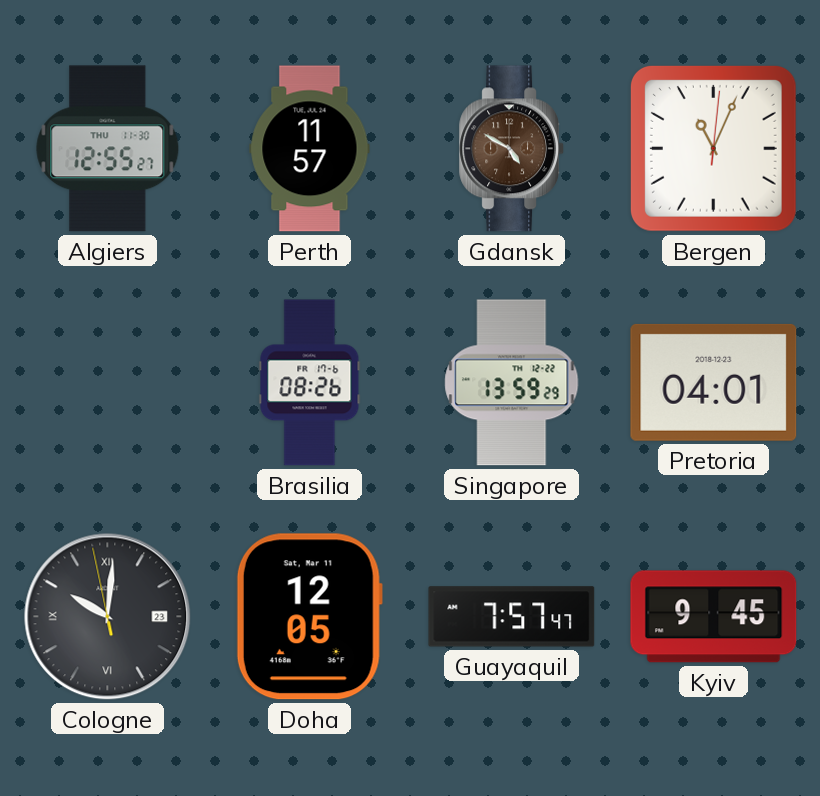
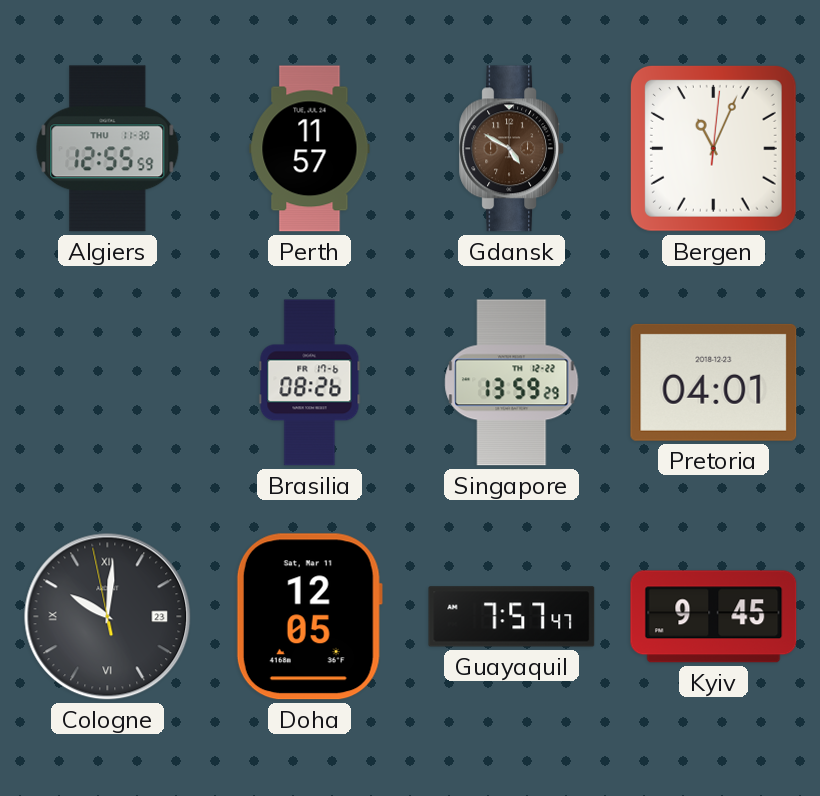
Algiers: 12:55:27 -> 12:55:59
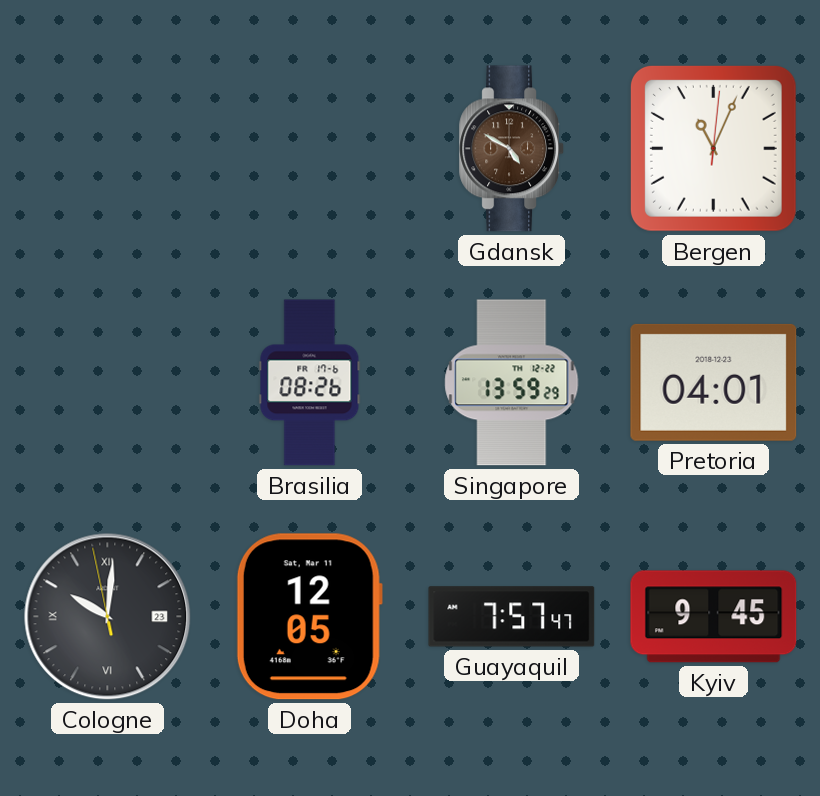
Algiers: 12:55 -> none
Perth: 11:57 -> none
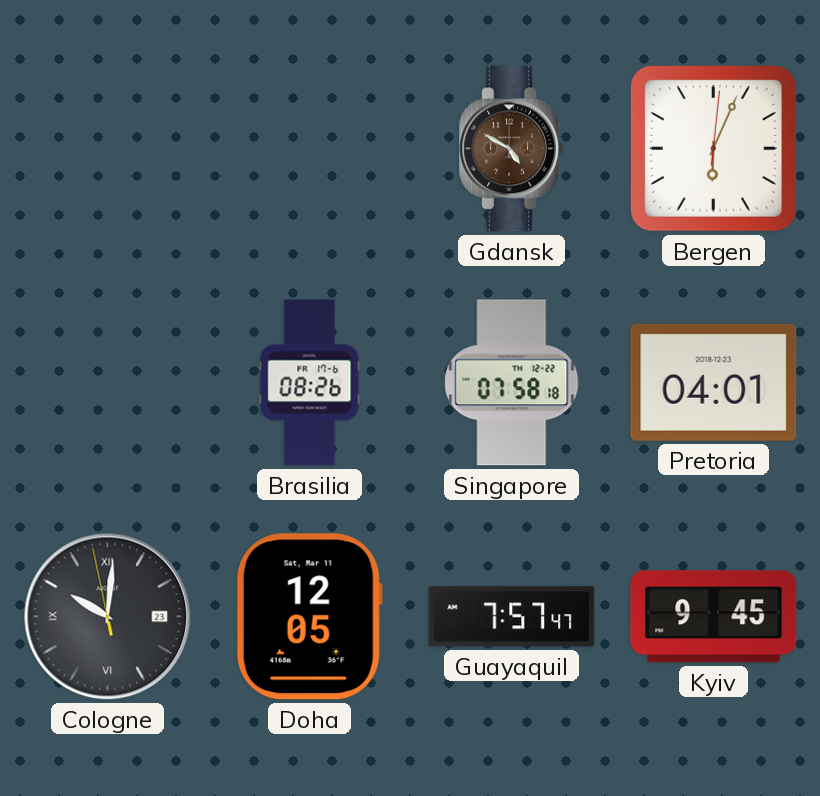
Bergen: 11:04 -> 6:04
Singapore: 13:59 -> 07:58
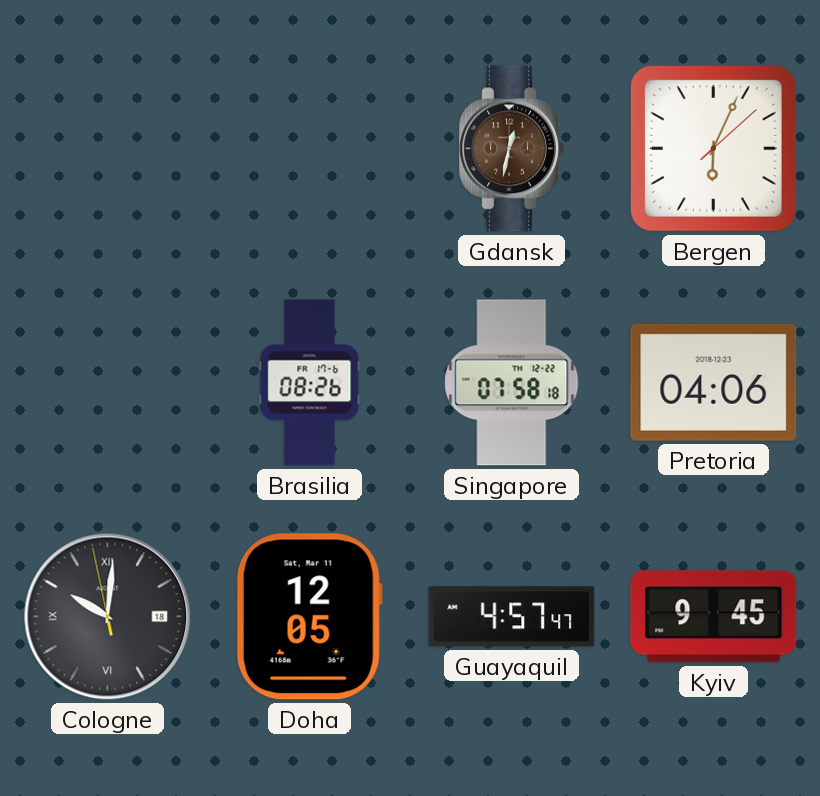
Gdansk: 4:50 -> 12:32
Bergen: 6:04:01 -> 6:04:08
Pretoria: 04:01 -> 04:06
Cologne date: 23 -> 18
Guayaquil: 7:57 -> 4:57
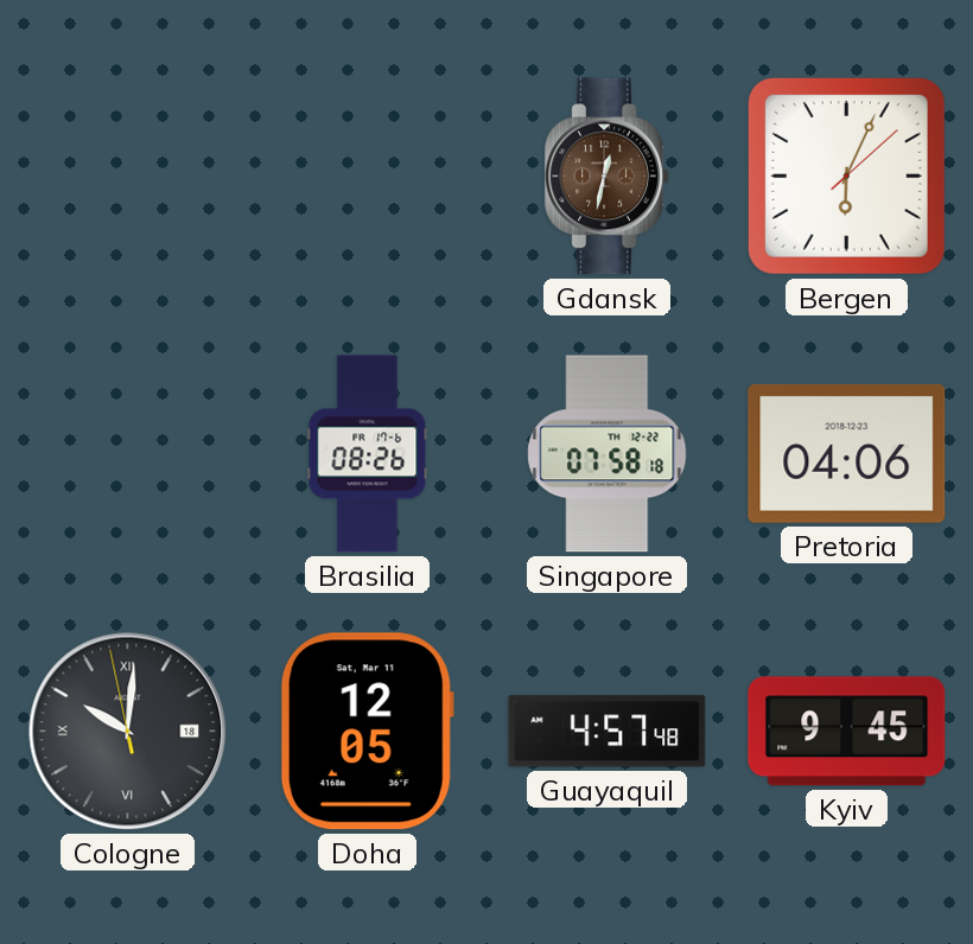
Guayaquil: 4:57:47 -> 4:57:48
